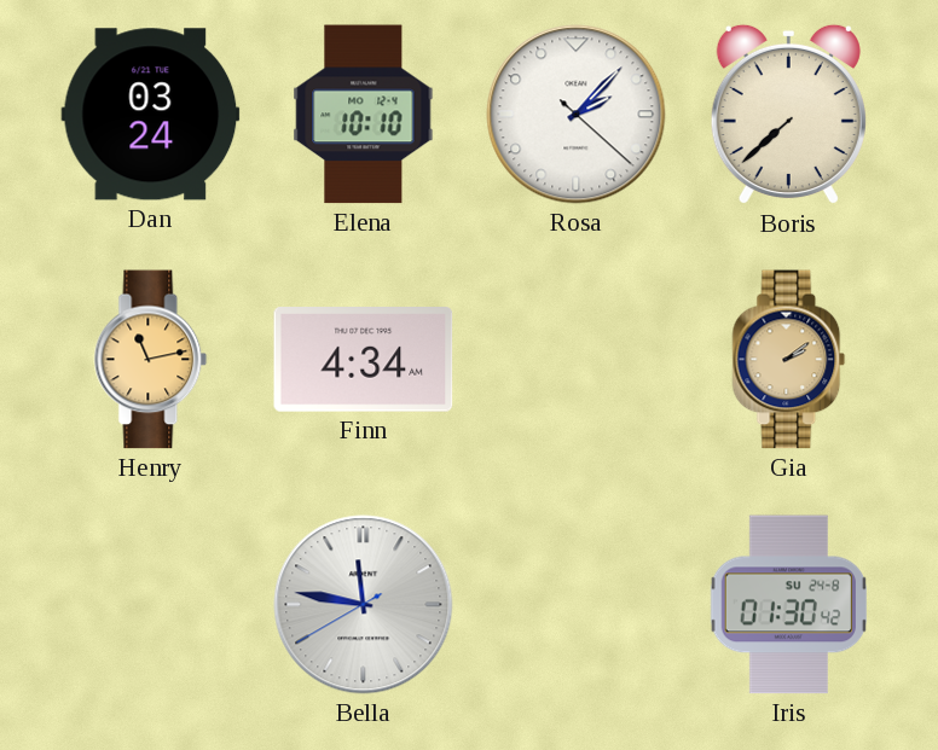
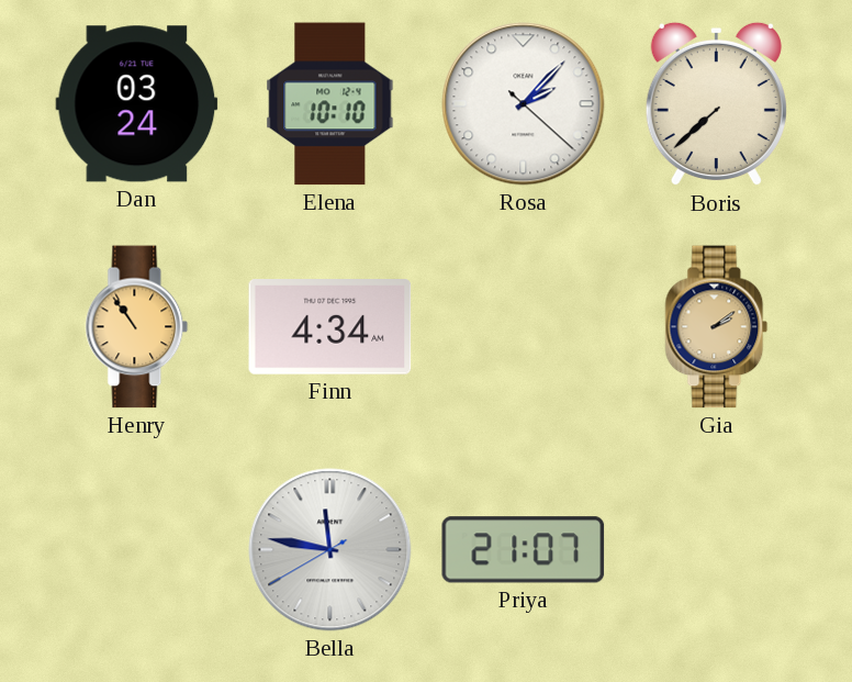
Henry: 11:13 -> 10:54
Priya: none -> 21:07
Iris: 01:30 -> none
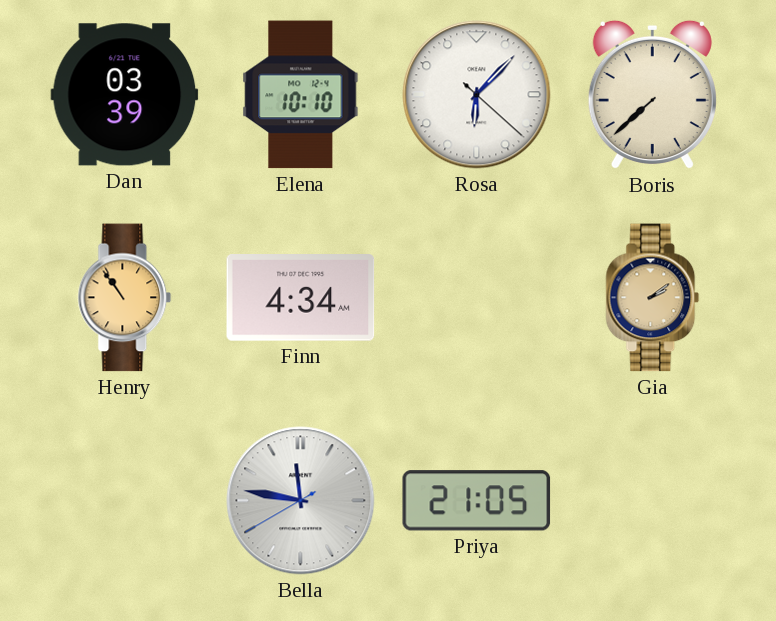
Dan: 03:24 -> 03:39
Rosa: 2:07 -> 6:07
Priya: 21:07 -> 21:05
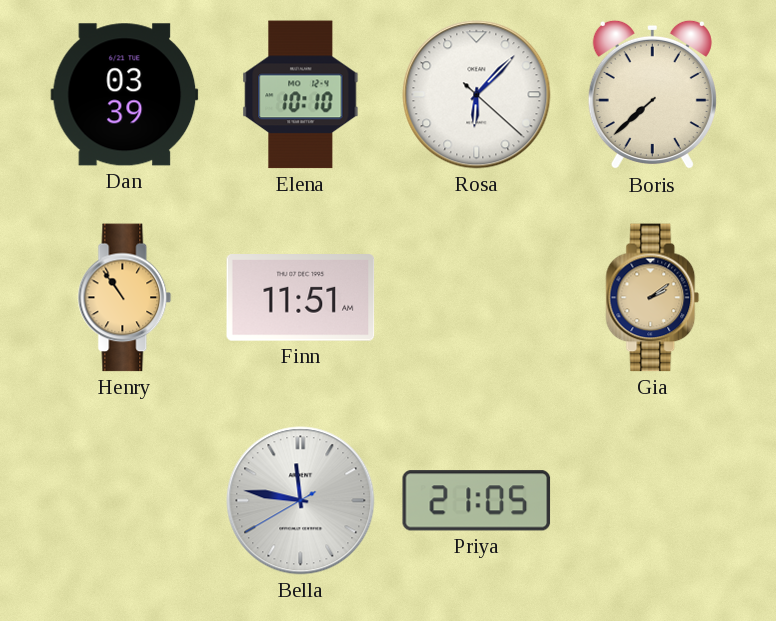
Finn: 4:34 -> 11:51
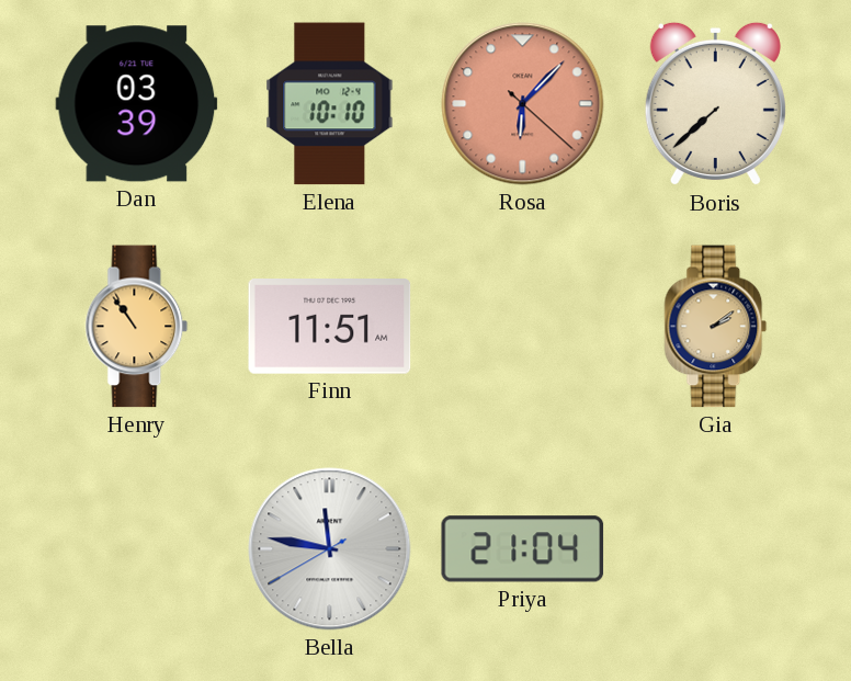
Rosa dial: white -> salmon
Priya: 21:05 -> 21:04
